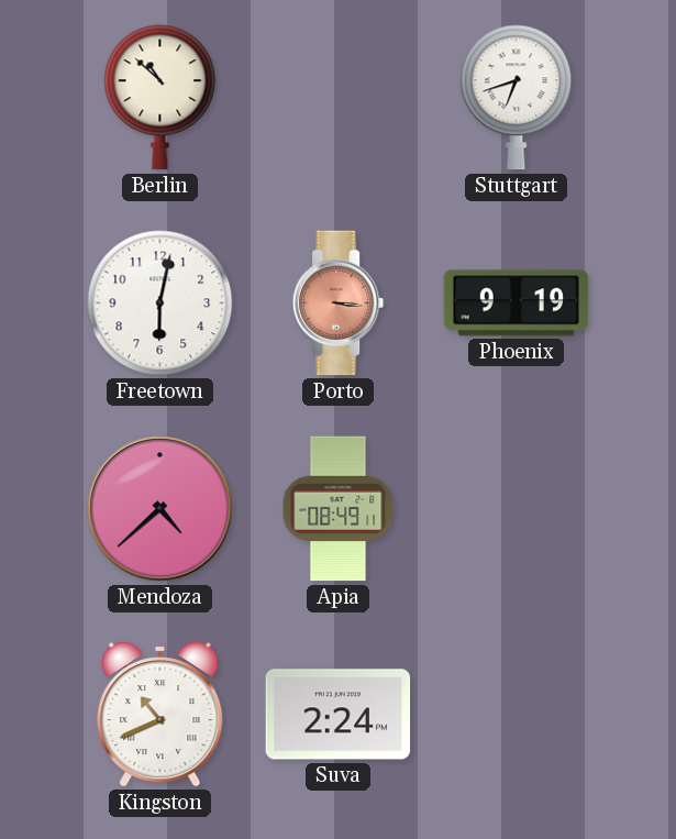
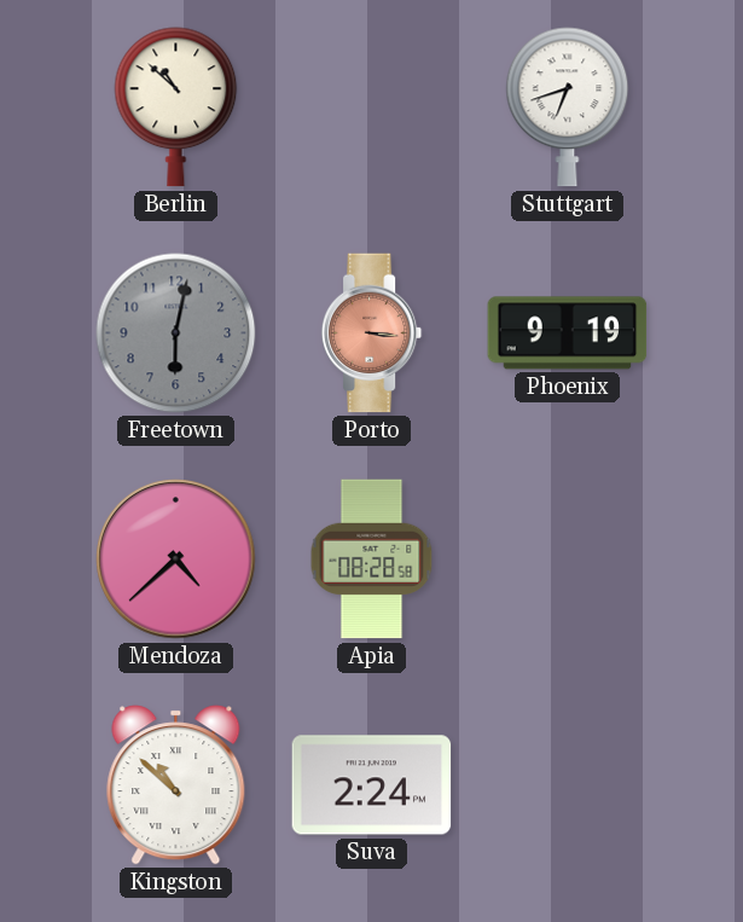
Freetown dial: white -> grey
Apia: 08:49 -> 08:28
Kingston: 10:41 -> 10:52
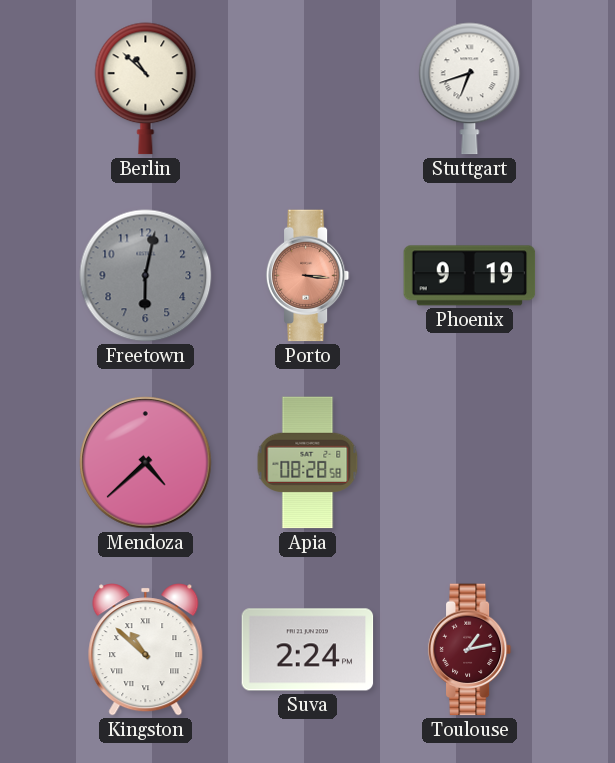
Toulouse: none -> 1:13
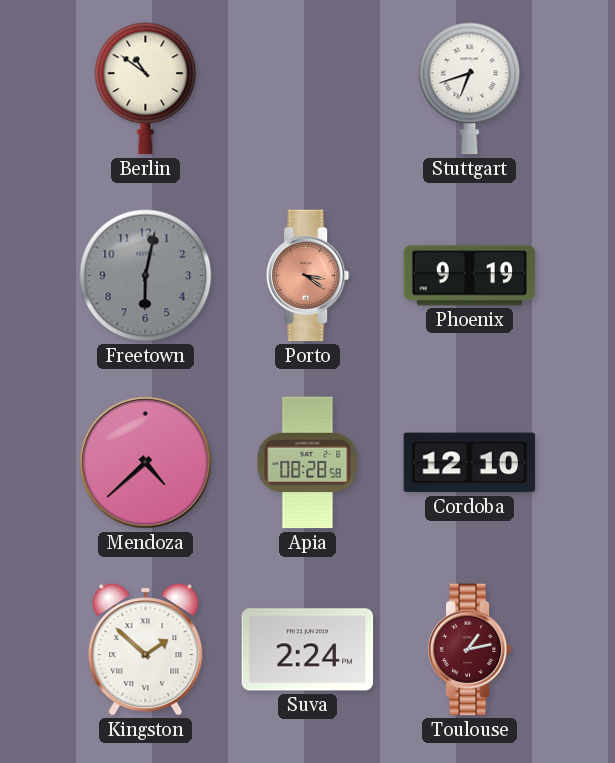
Berlin: 10:52 -> 10:51
Porto: 3:16 -> 3:21
Cordoba: none -> 12:10
Kingston: 10:52 -> 1:52
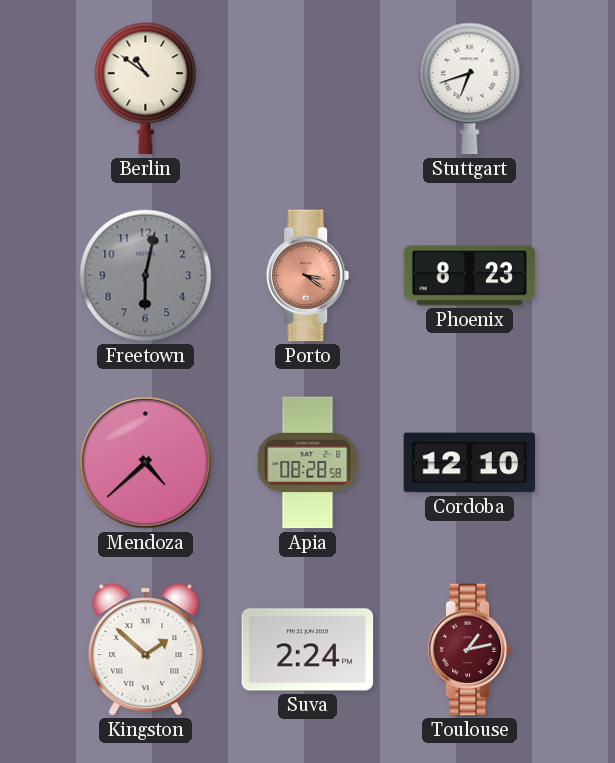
Phoenix: 9:19 -> 8:23
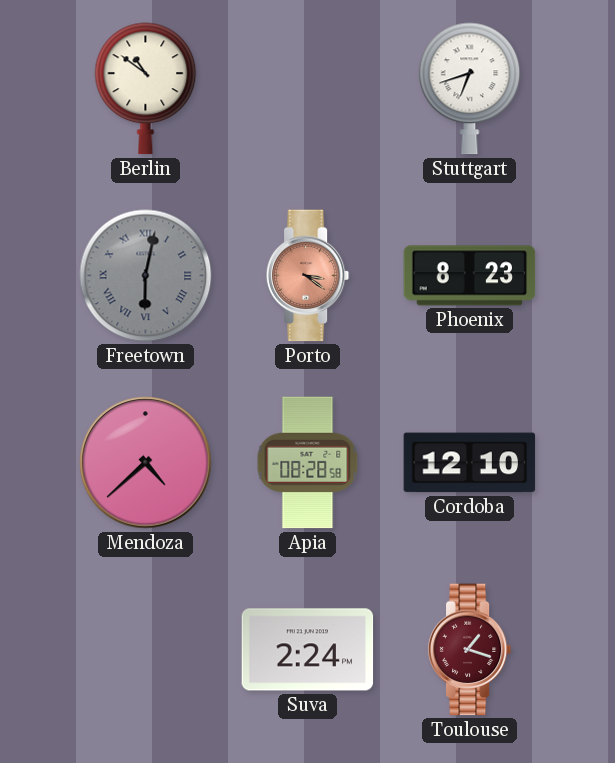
Freetown numerals: Arabic -> Roman
Kingston: 1:52 -> none
Toulouse: 1:13 -> 1:18
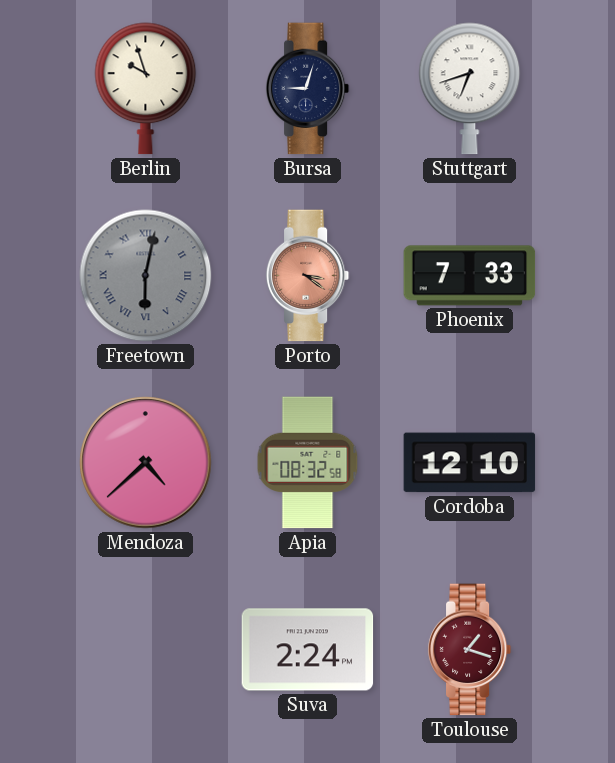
Berlin: 10:51 -> 9:57
Bursa: none -> 9:03
Phoenix: 8:23 -> 7:33
Apia: 08:28 -> 08:32
